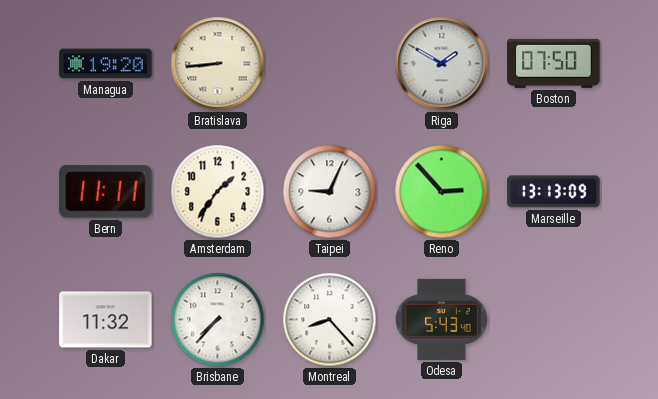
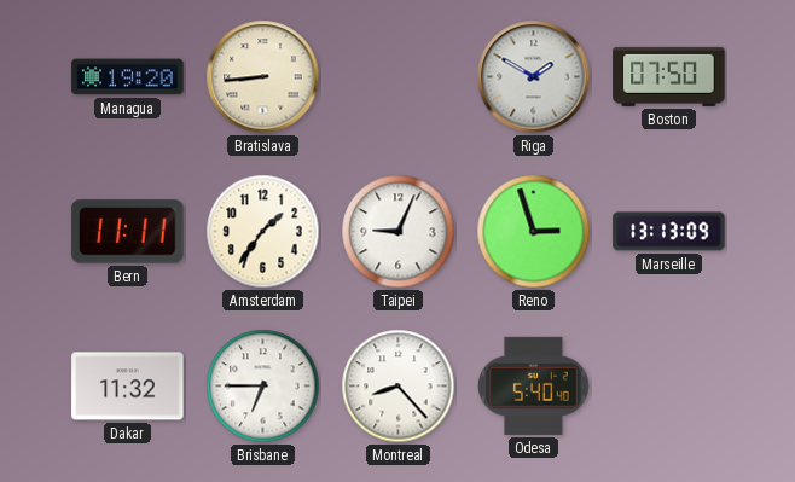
Reno: 2:53 -> 2:57
Brisbane: 7:37 -> 6:45
Odesa: 5:43 -> 5:40
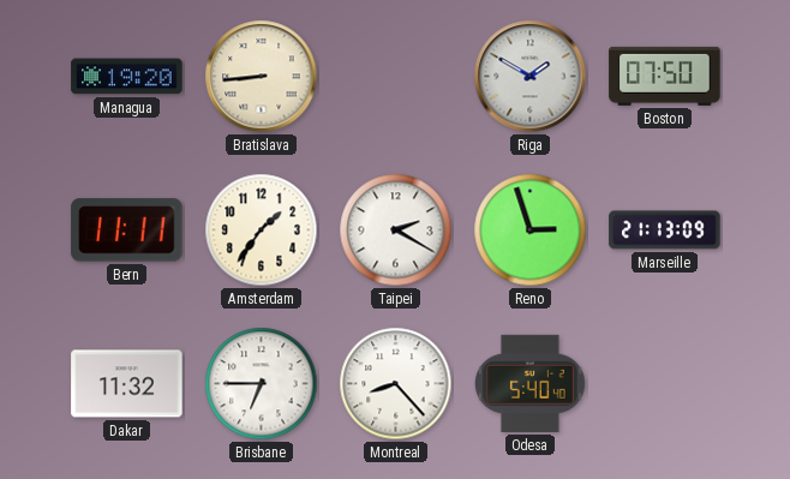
Taipei: 9:04 -> 2:20
Marseille: 13:13 -> 21:13
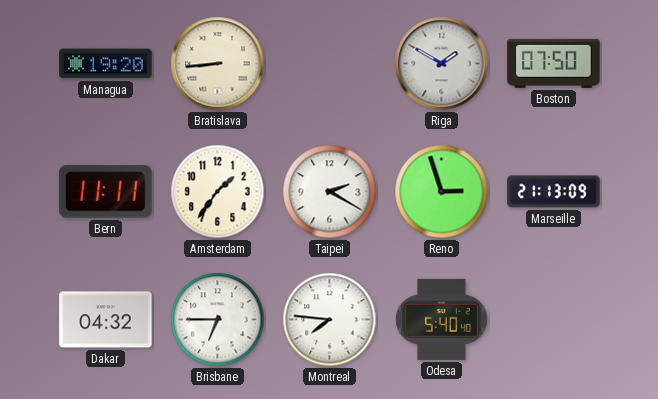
Dakar: 11:32 -> 04:32
Montreal: 8:23 -> 7:46
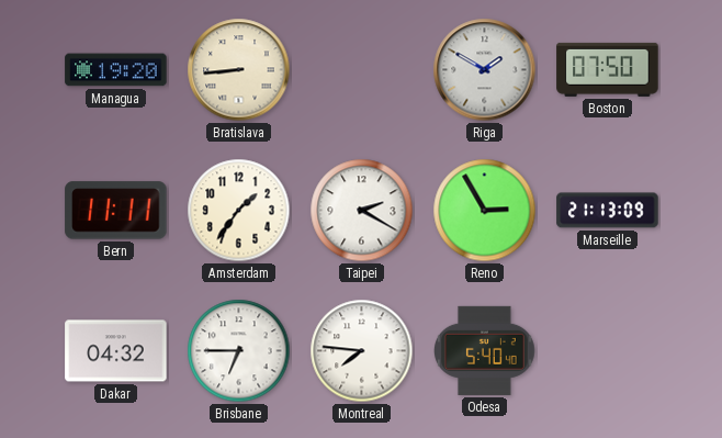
Reno: 2:57 -> 2:55
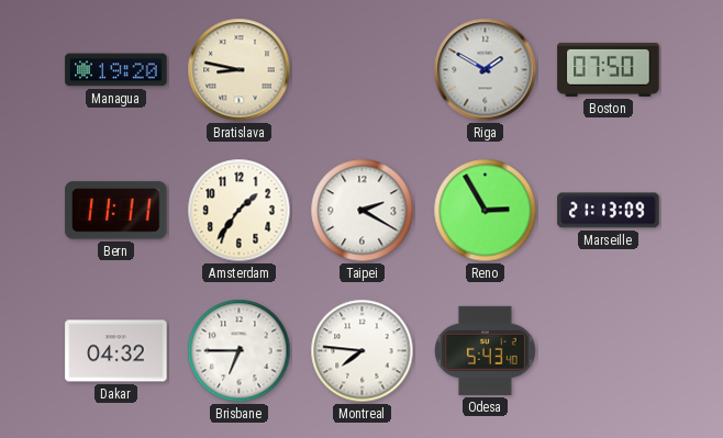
Bratislava: 8:44 -> 8:47
Odesa: 5:40 -> 5:43
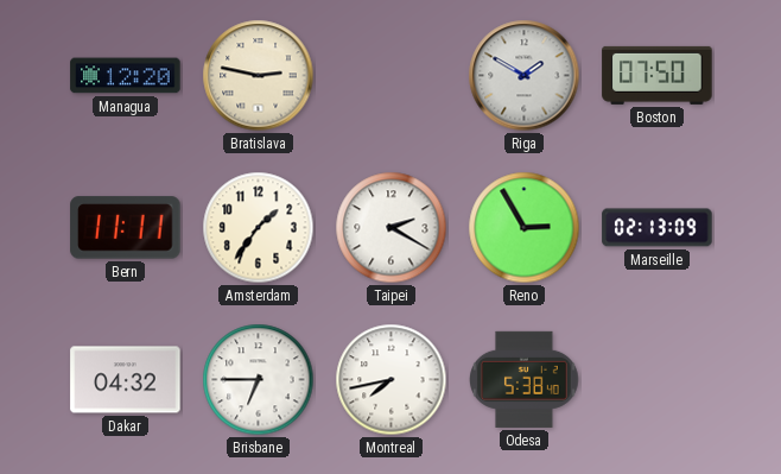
Managua: 19:20 -> 12:20
Bratislava: 8:47 -> 2:47
Marseille: 21:13 -> 02:13
Montreal: 7:46 -> 7:43
Odesa: 5:43 -> 5:38
